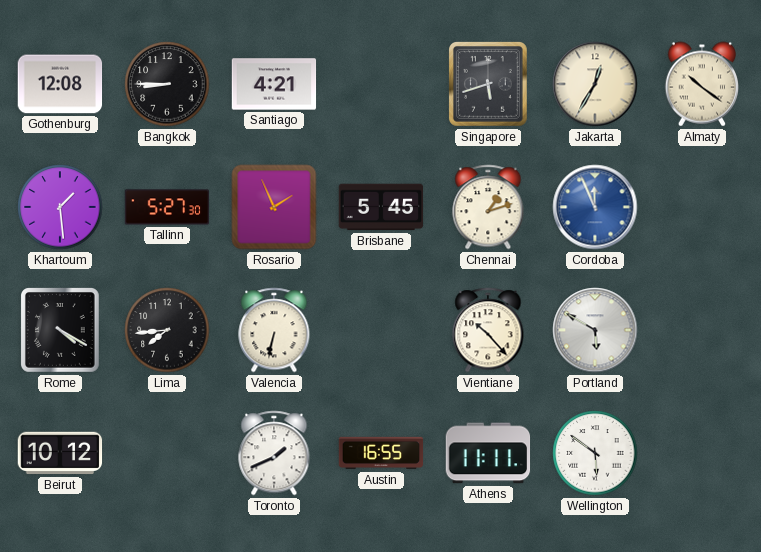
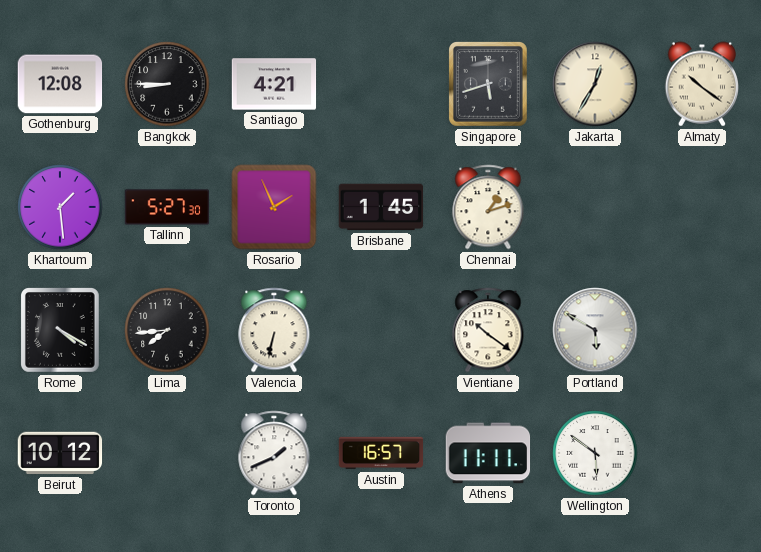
Brisbane: 5:45 -> 1:45
Cordoba: 11:56 -> none
Vientiane: 10:23 -> 10:21
Austin: 16:55 -> 16:57
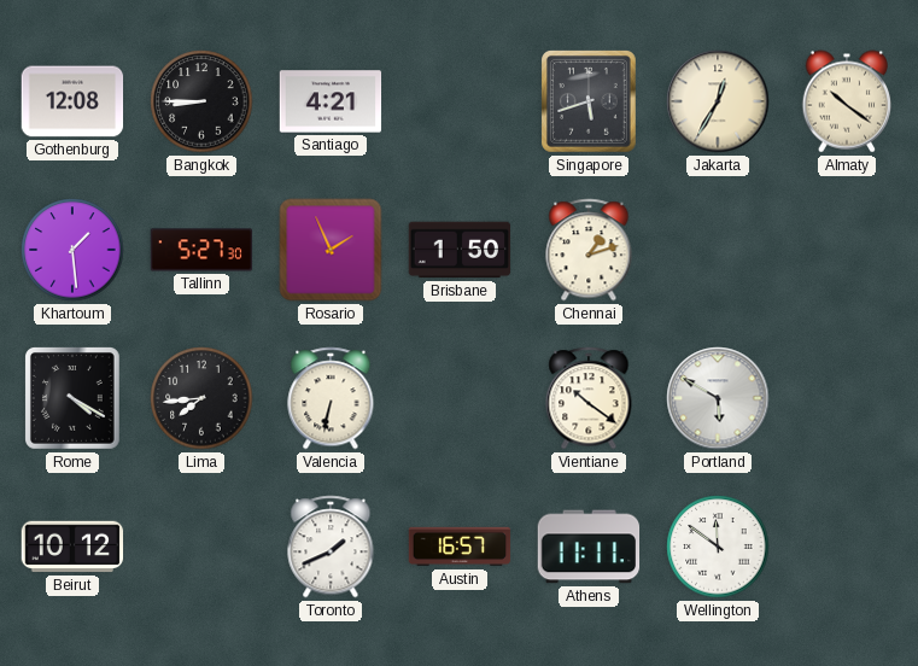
Brisbane: 1:45 -> 1:50
Wellington: 5:51 -> 11:51
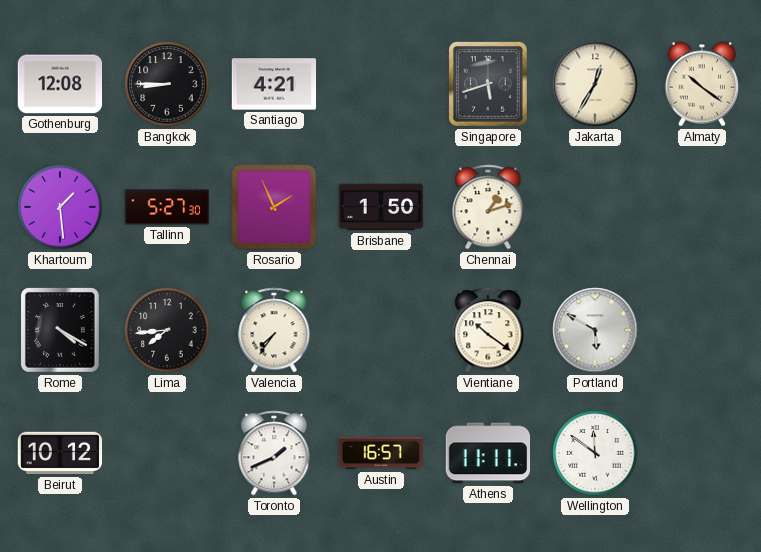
Valencia: 6:32 -> 7:36
